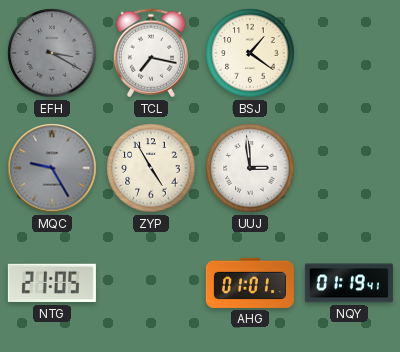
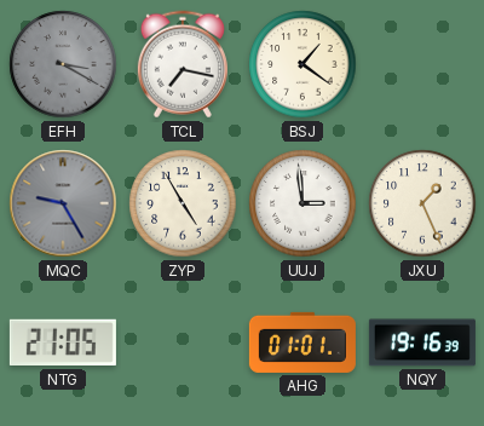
JXU: none -> 1:26
NQY: 01:19 -> 19:16
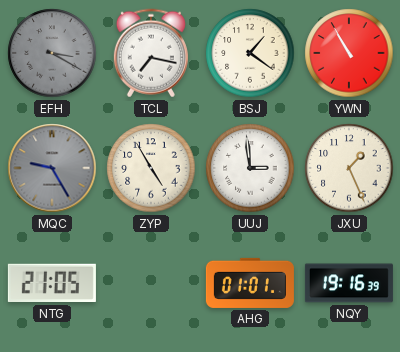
YWN: none -> 10:55
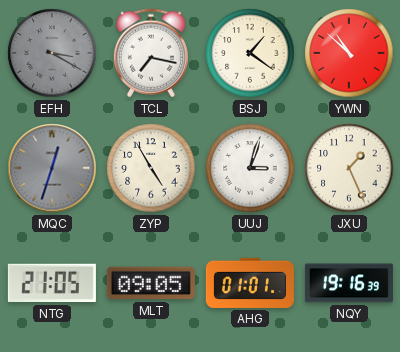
YWN: 10:55 -> 10:52
MQC: 9:25 -> 12:33
UUJ: 2:59 -> 3:03
MLT: none -> 09:05
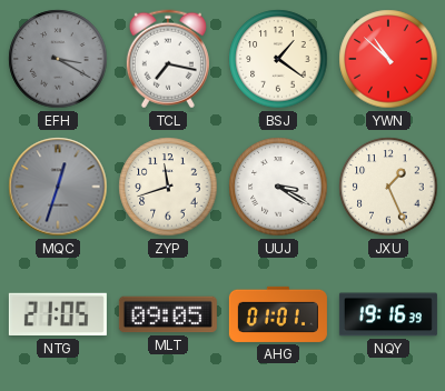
ZYP: 4:55 -> 11:42
UUJ: 3:03 -> 3:20
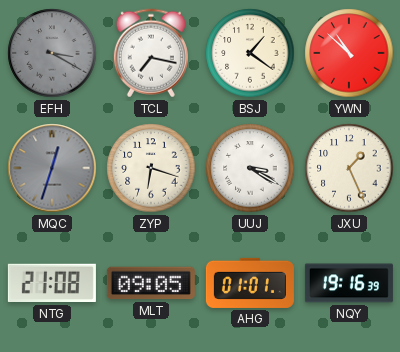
ZYP: 11:42 -> 6:18
NTG: 21:05 -> 21:08
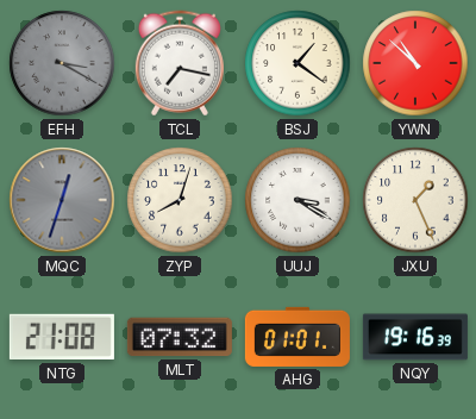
ZYP: 6:18 -> 8:03
MLT: 09:05 -> 07:32
